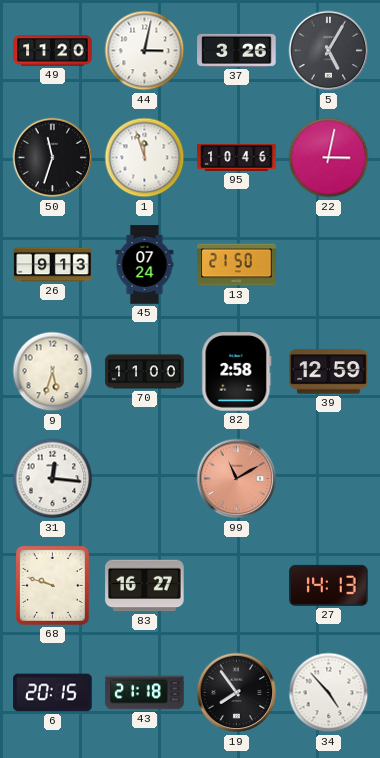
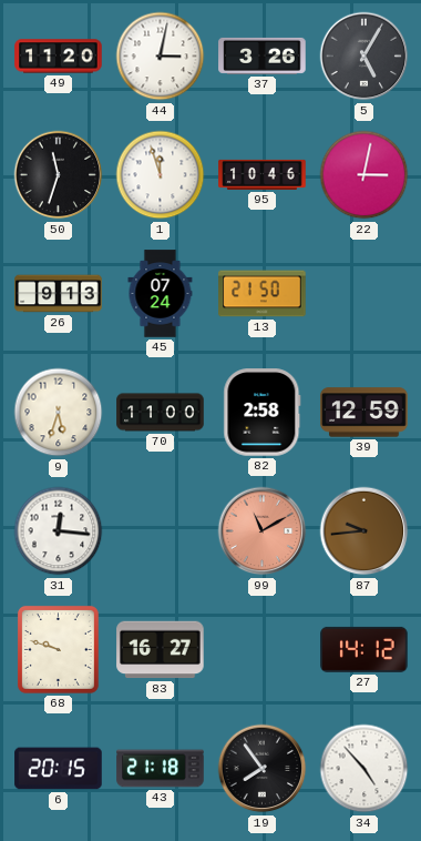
87: none -> 9:44
27: 14:13 -> 14:12
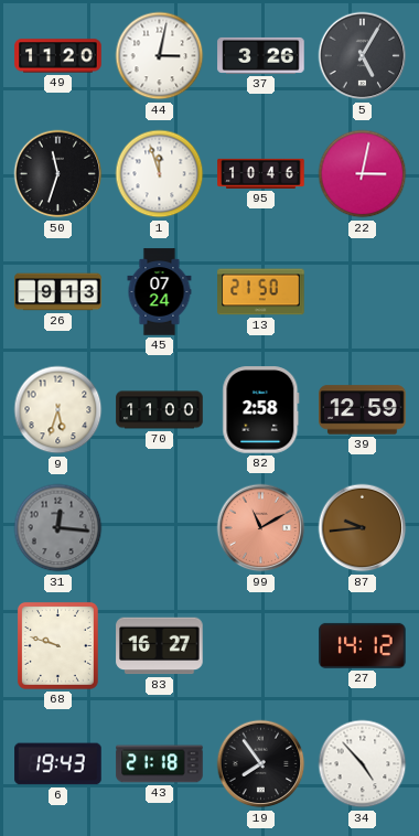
31 dial: white -> grey
6: 20:15 -> 19:43
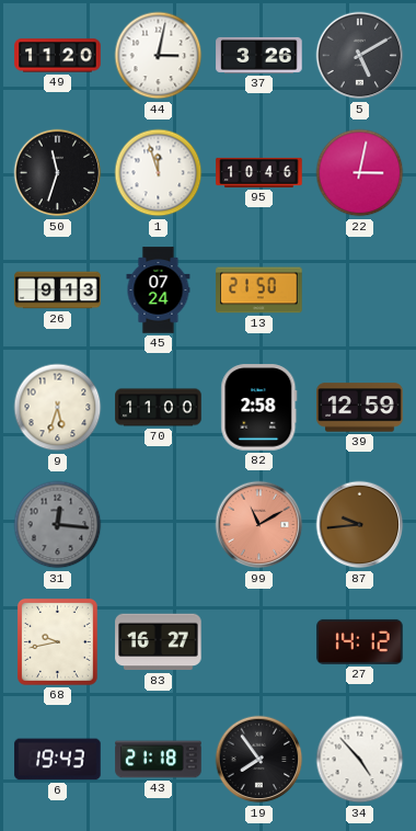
5: 5:05 -> 5:10
68: 9:48 -> 9:43
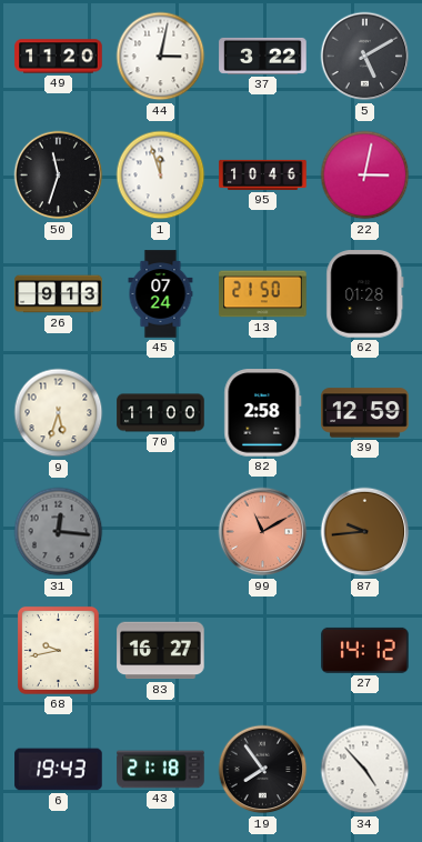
37: 3:26 -> 3:22
62: none -> 01:28
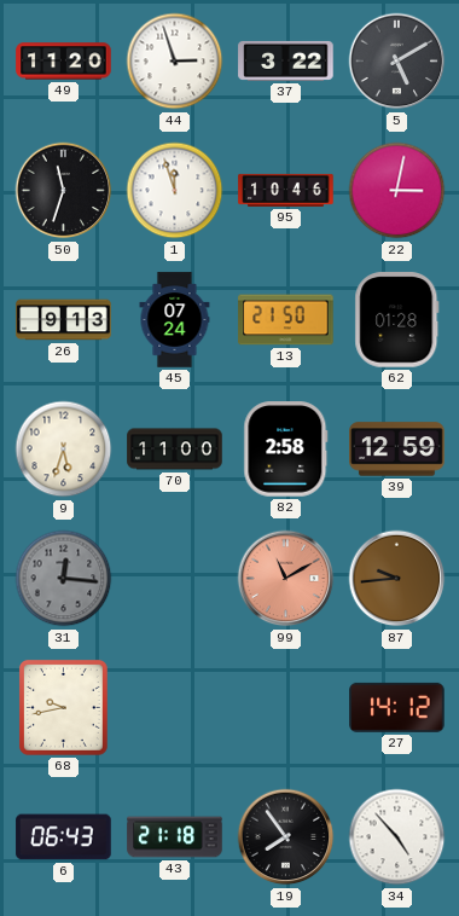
44: 3:02 -> 2:57
83: 16:27 -> none
6: 19:43 -> 06:43
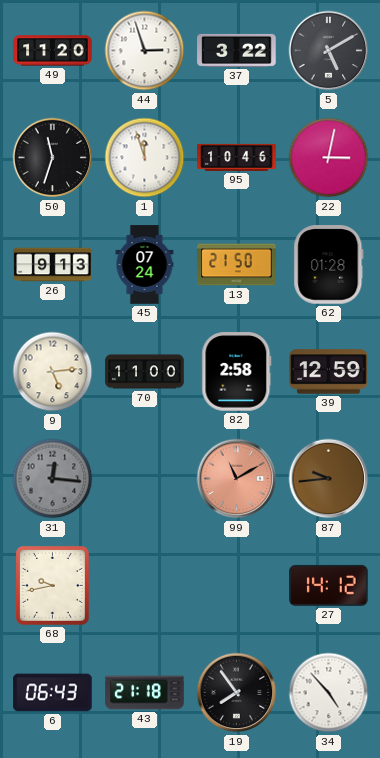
9: 5:33 -> 5:14
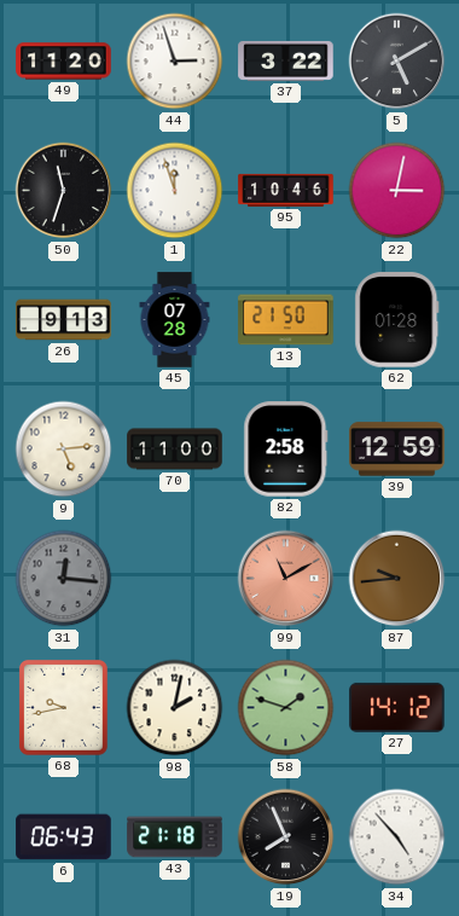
45: 07:24 -> 07:28
98: none -> 2:02
58: none -> 1:48
19: 7:54 -> 7:56
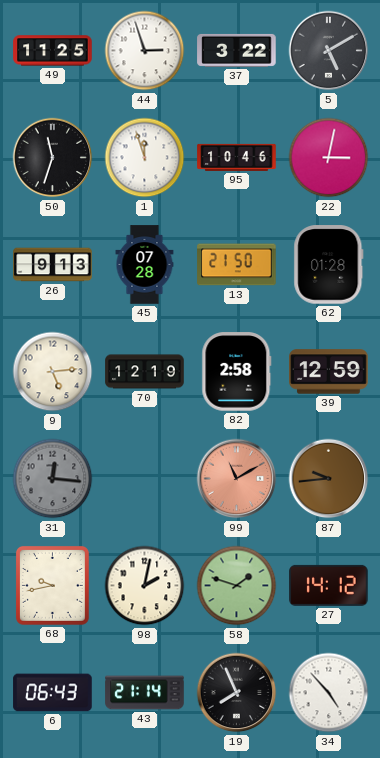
49: 11:20 -> 11:25
70: 11:00 -> 12:19
43: 21:18 -> 21:14
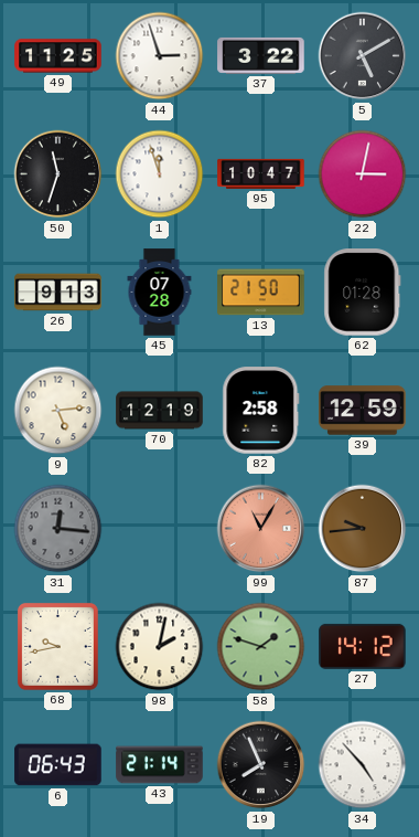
95: 10:46 -> 10:47
99: 11:10 -> 11:05
